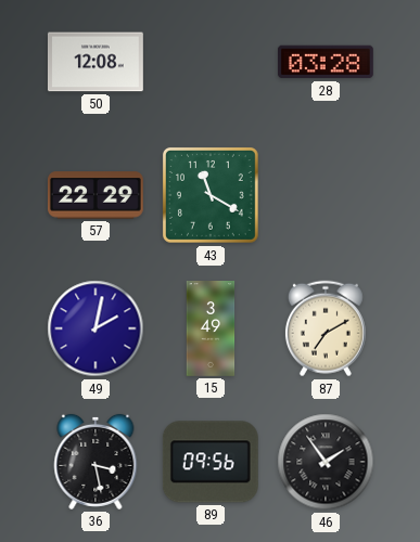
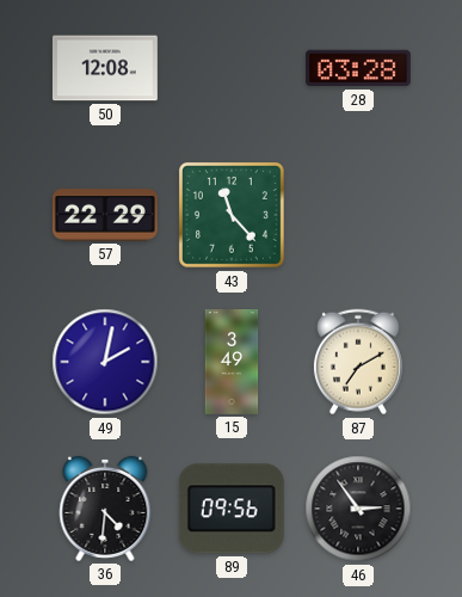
43: 11:20 -> 11:23
36: 3:28 -> 4:31
46: 1:54 -> 2:54
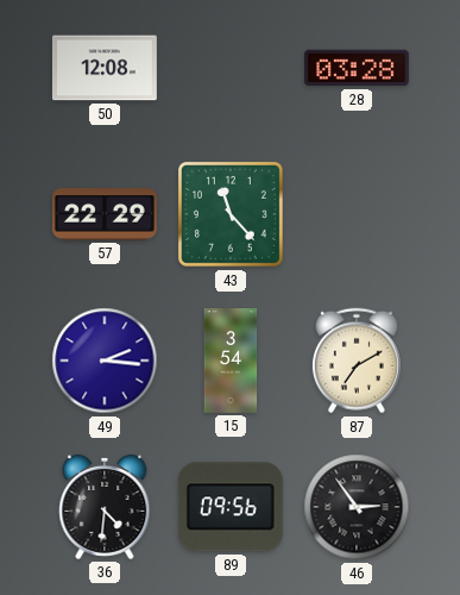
49: 2:02 -> 2:16
15: 3:49 -> 3:54
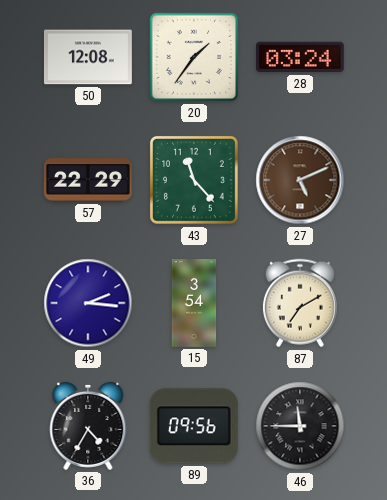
20: none -> 1:36
28: 03:28 -> 03:24
27: none -> 5:11
36: 4:31 -> 4:35
46: 2:54 -> 11:45
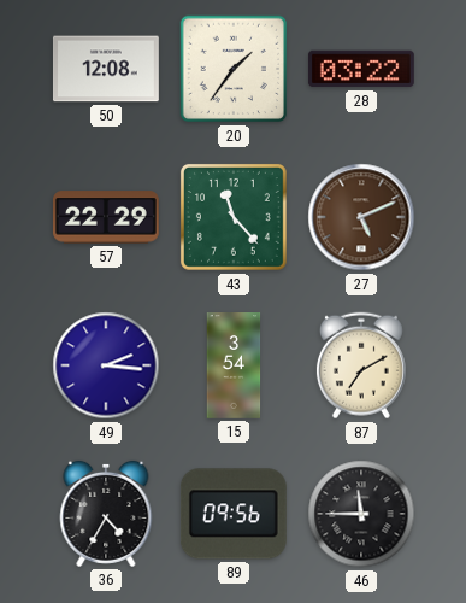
28: 03:24 -> 03:22
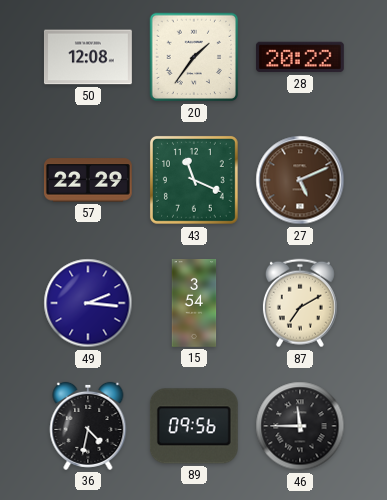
28: 03:22 -> 20:22
43: 11:23 -> 11:19
36: 4:35 -> 4:32
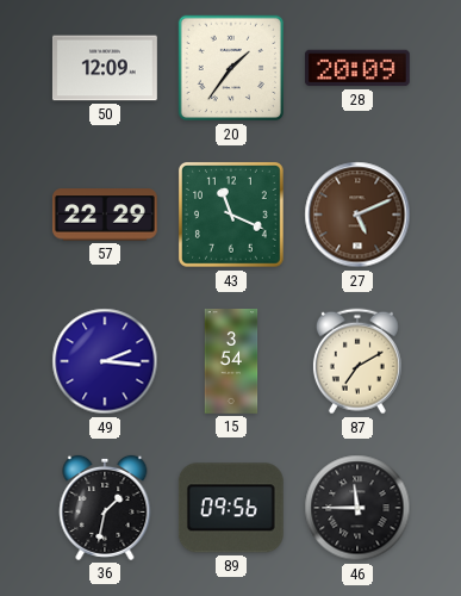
50: 12:08 -> 12:09
28: 20:22 -> 20:09
36: 4:32 -> 1:32
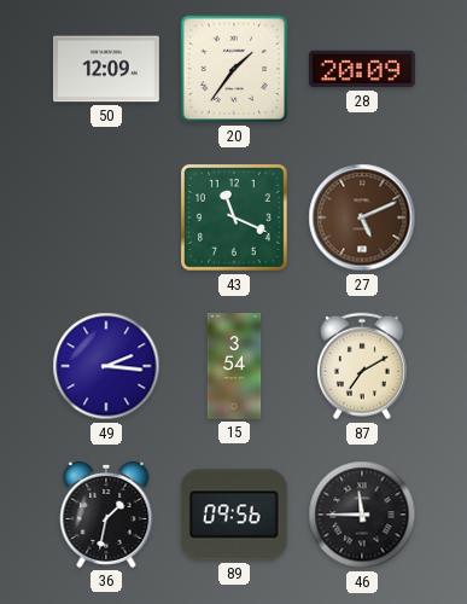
57: 22:29 -> none
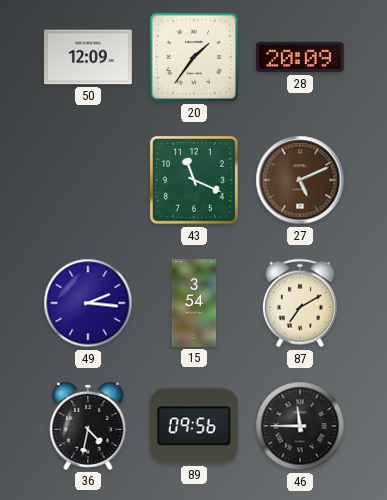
36: 1:32 -> 4:32
